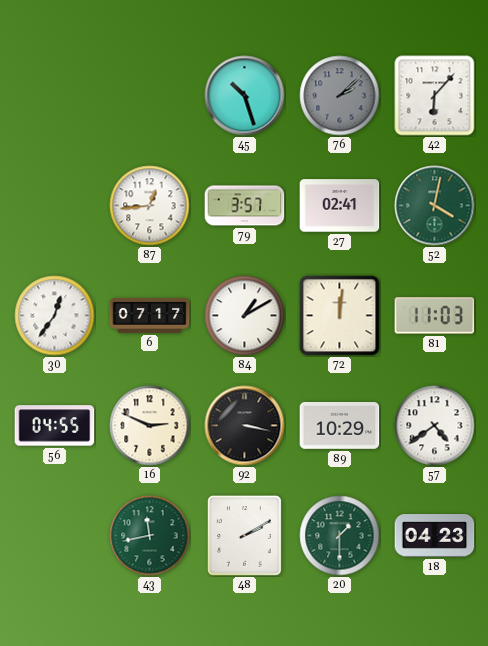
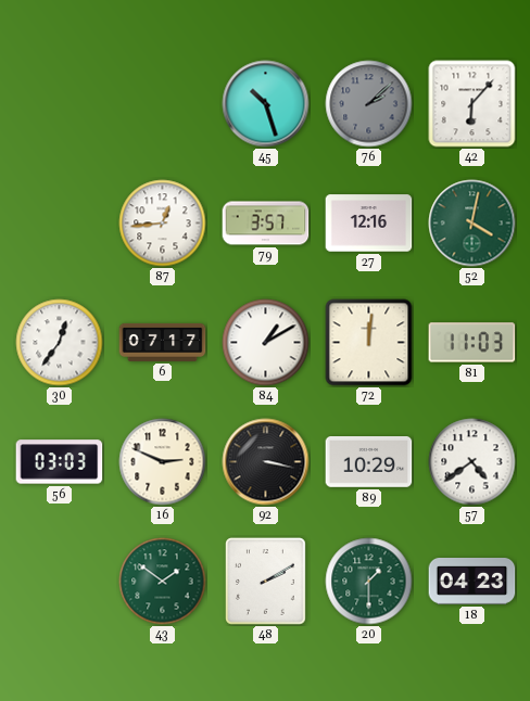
27: 02:41 -> 12:16
56: 04:55 -> 03:03
43: 11:43 -> 1:51
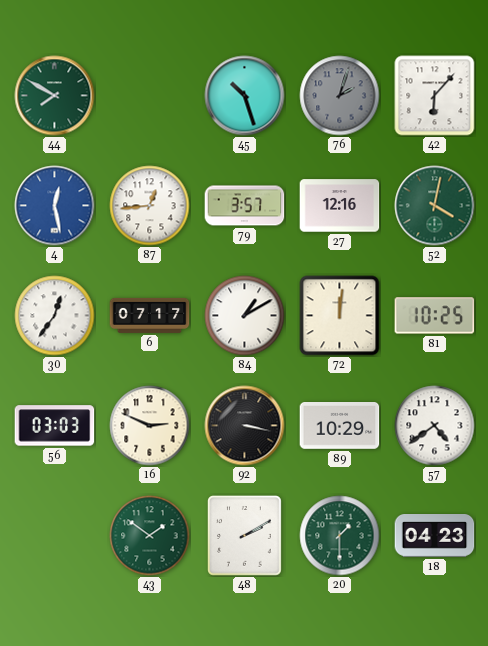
44: none -> 7:50
76: 2:08 -> 2:03
4: none -> 12:28
81: 11:03 -> 10:25
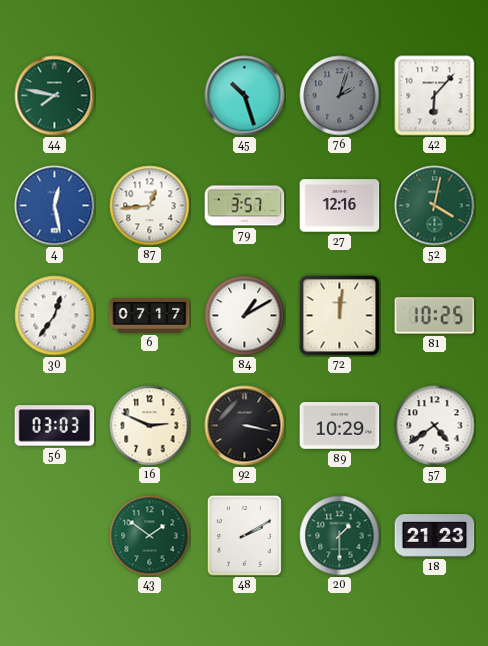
44: 7:50 -> 7:47
18: 04:23 -> 21:23
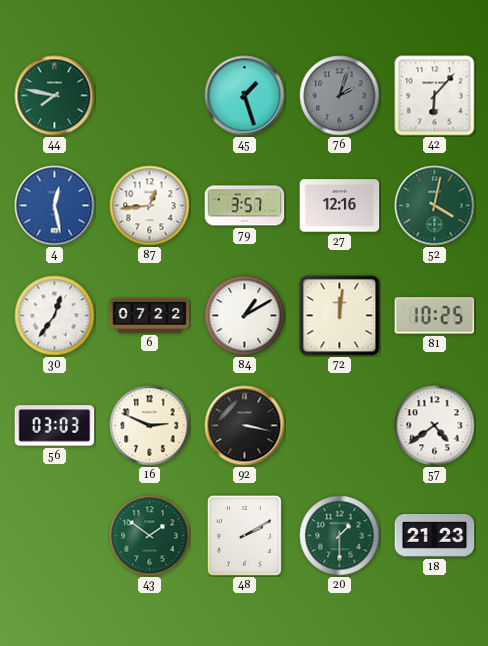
45: 10:27 -> 1:27
6: 07:17 -> 07:22
89: 10:29 -> none
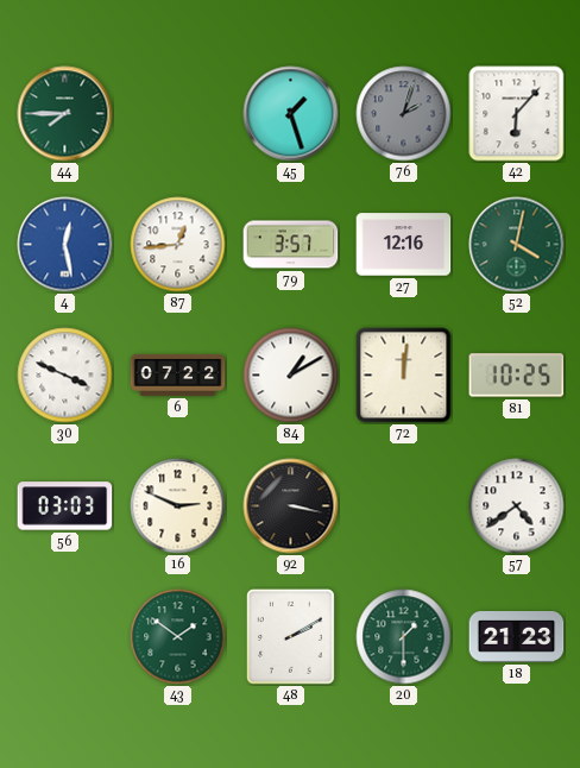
44: 7:47 -> 7:45
30: 12:36 -> 3:49
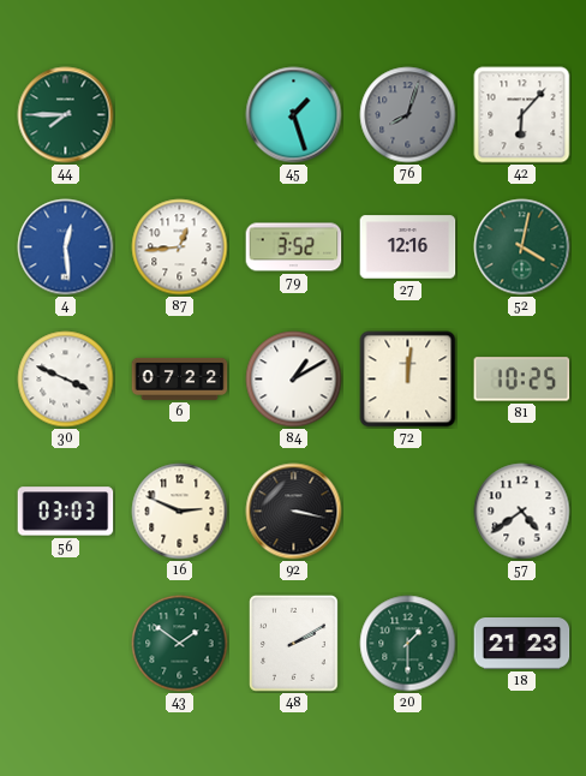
76: 2:03 -> 8:03
4: 12:28 -> 12:29
79: 3:57 -> 3:52
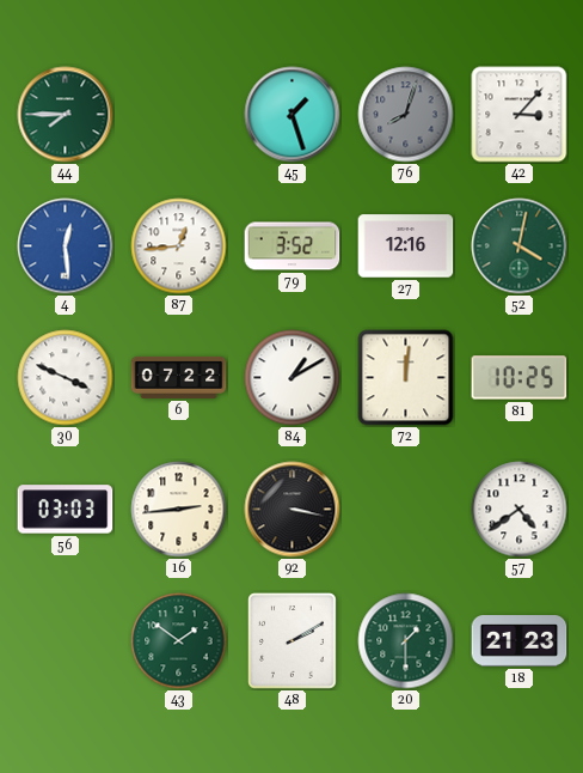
42: 6:07 -> 3:07
16: 2:49 -> 2:44
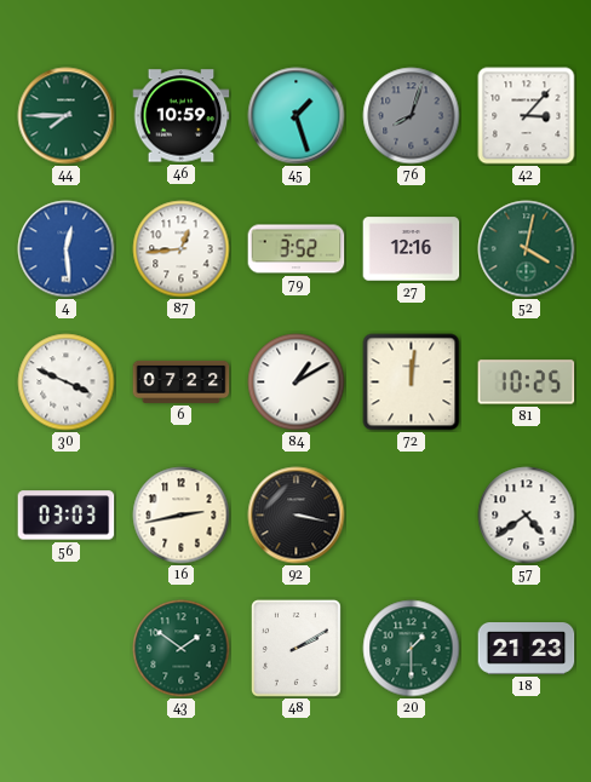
46: none -> 10:59
16: 2:44 -> 2:43
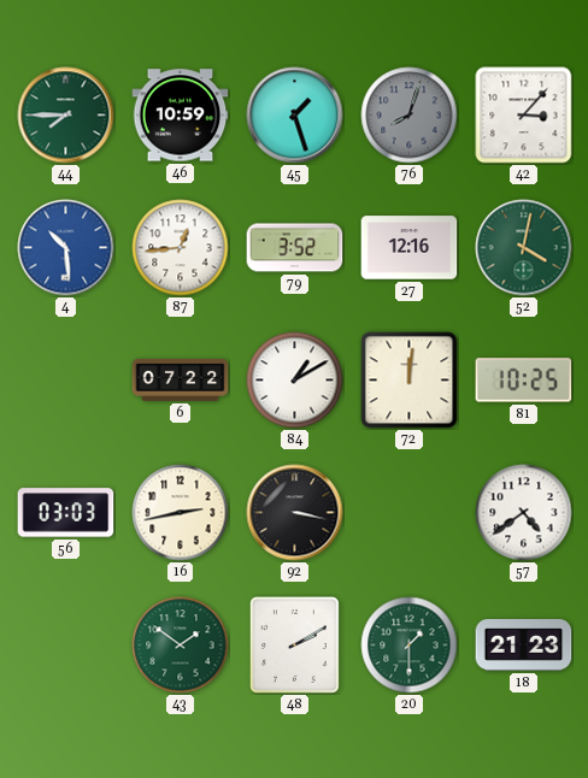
4: 12:29 -> 10:29
30: 3:49 -> none
